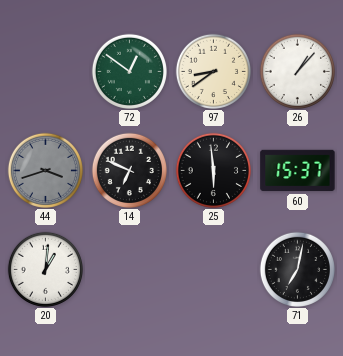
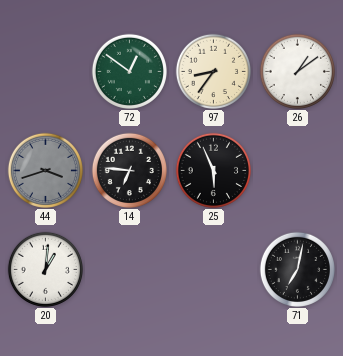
97: 8:39 -> 8:36
26: 1:07 -> 1:09
14: 6:49 -> 6:46
25: 5:59 -> 5:56
60: 15:37 -> none
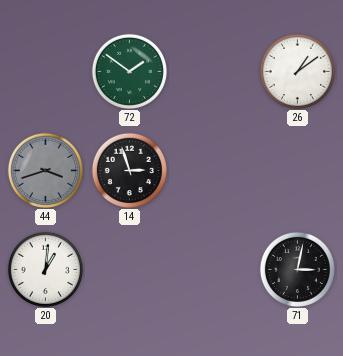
72: 12:51 -> 1:51
97: 8:36 -> none
14: 6:46 -> 2:57
25: 5:56 -> none
71: 7:02 -> 3:02
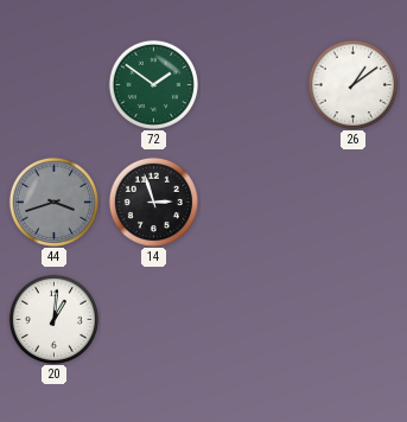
71: 3:02 -> none
